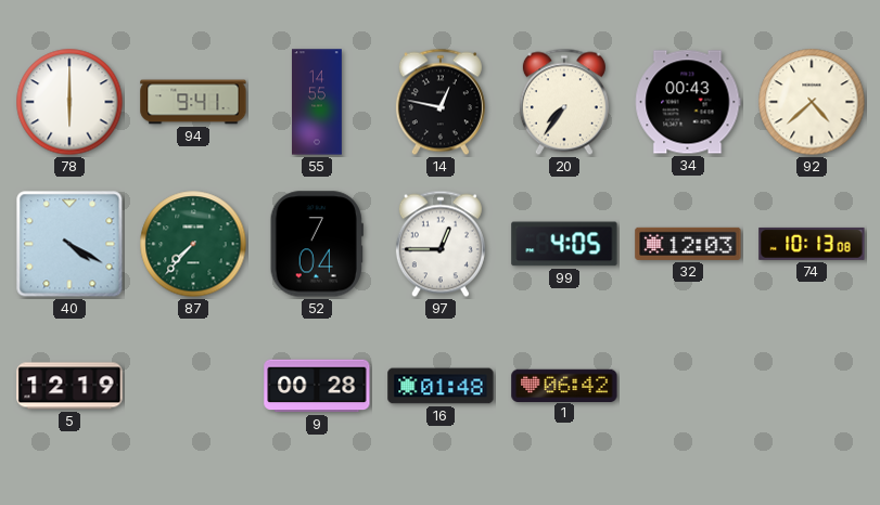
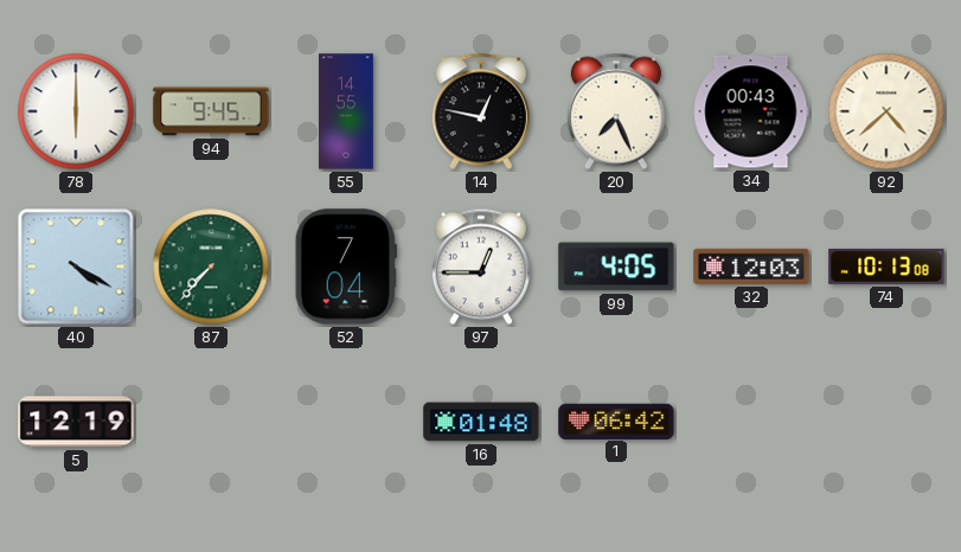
94: 9:41 -> 9:45
20: 7:36 -> 7:26
9: 00:28 -> none
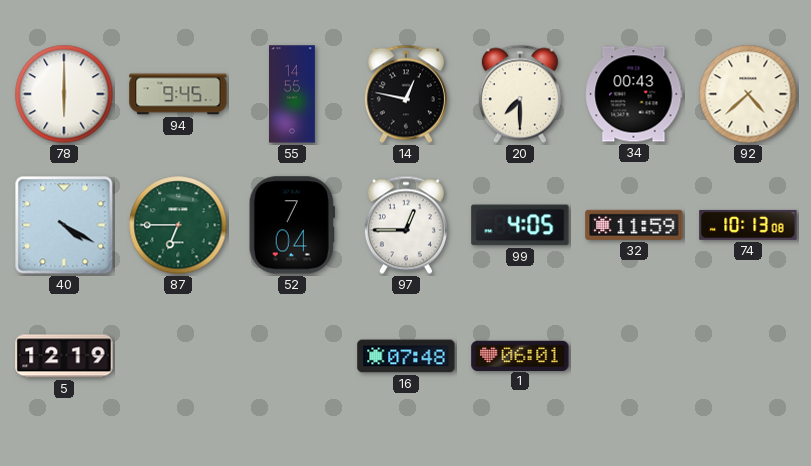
20: 7:26 -> 7:30
87: 7:37 -> 6:45
32: 12:03 -> 11:59
16: 01:48 -> 07:48
1: 06:42 -> 06:01
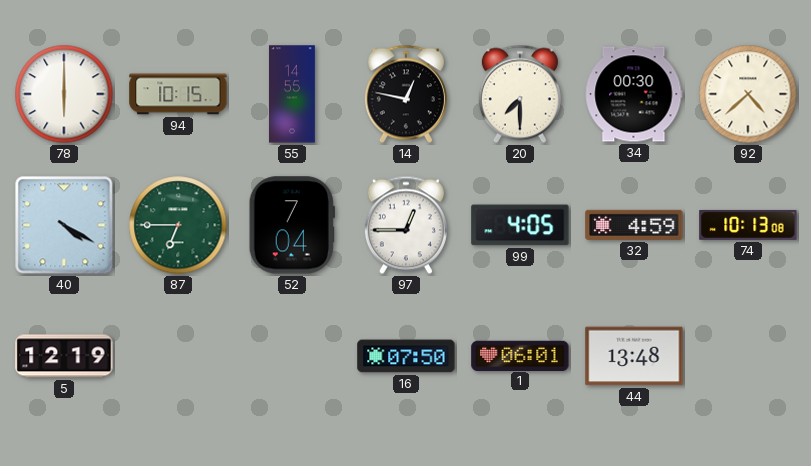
94: 9:45 -> 10:15
34: 00:43 -> 00:30
32: 11:59 -> 4:59
16: 07:48 -> 07:50
44: none -> 13:48
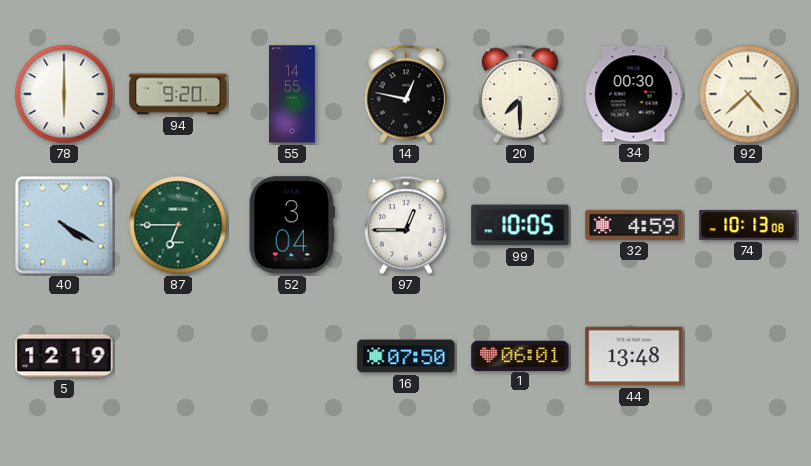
94: 10:15 -> 9:20
52: 7:04 -> 3:04
99: 4:05 -> 10:05
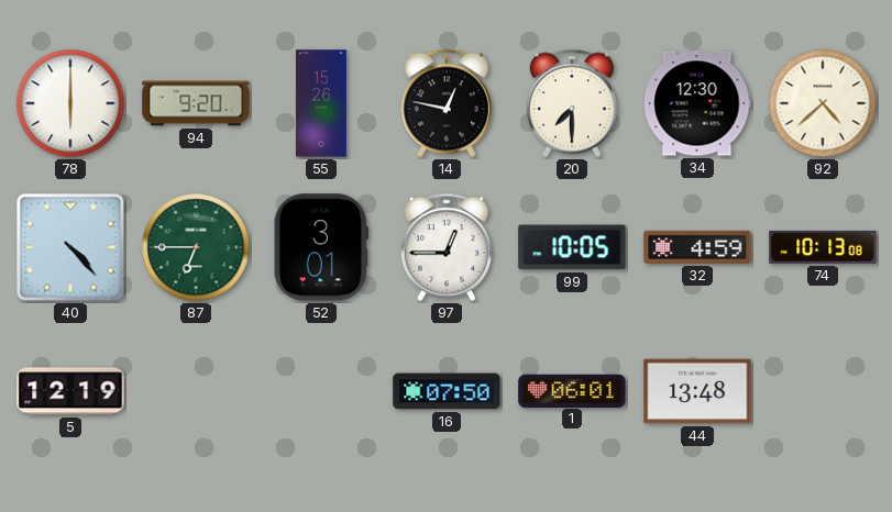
55: 14:55 -> 15:26
34: 00:30 -> 12:30
40: 4:20 -> 4:23
52: 3:04 -> 3:01
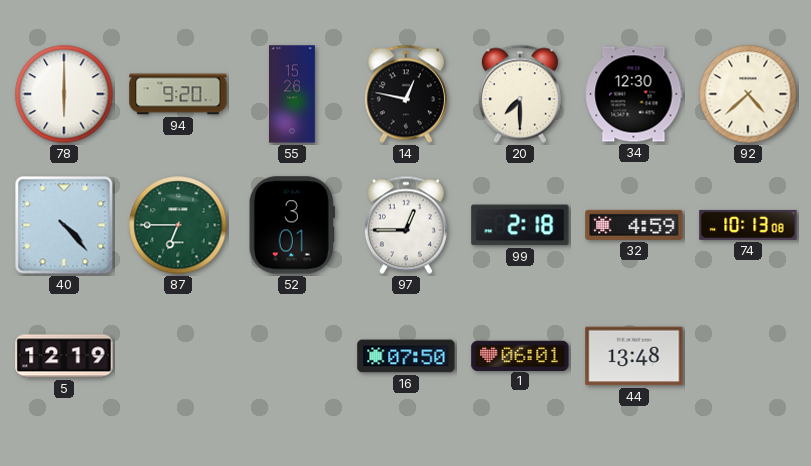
99: 10:05 -> 2:18
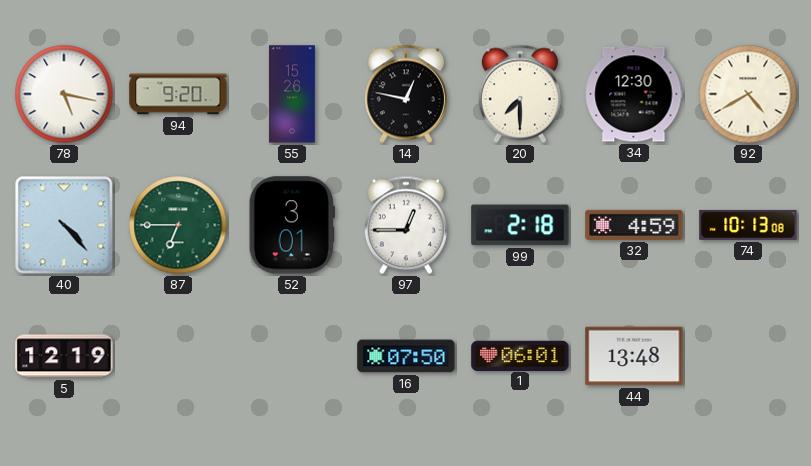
78: 6:00 -> 5:17
92: 4:38 -> 4:40
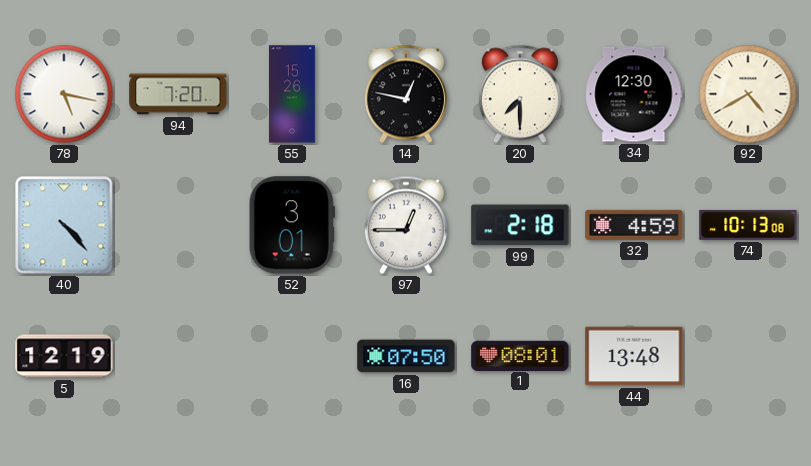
94: 9:20 -> 7:20
87: 6:45 -> none
1: 06:01 -> 08:01
